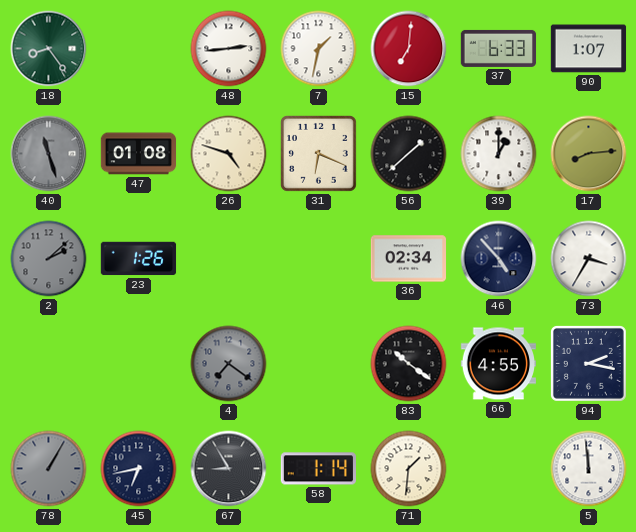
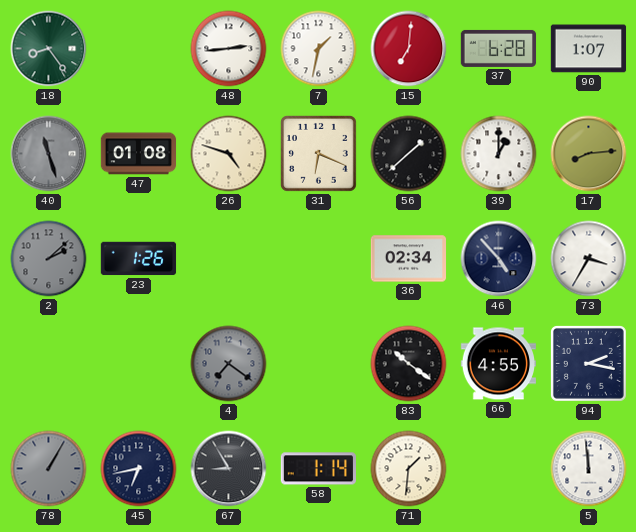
37: 6:33 -> 6:28
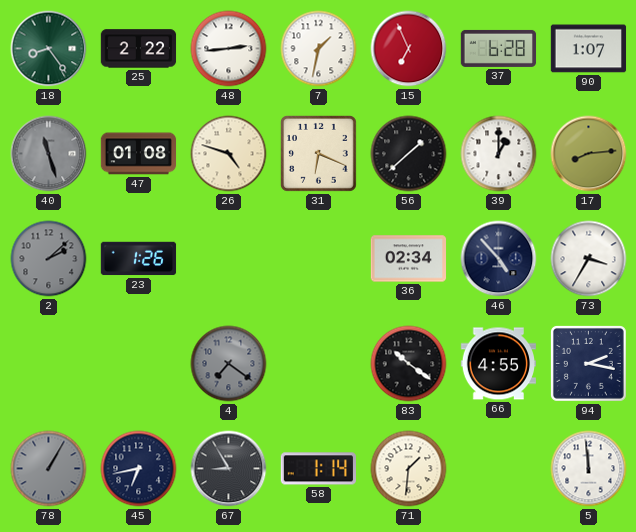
25: none -> 2:22
15: 7:01 -> 6:56
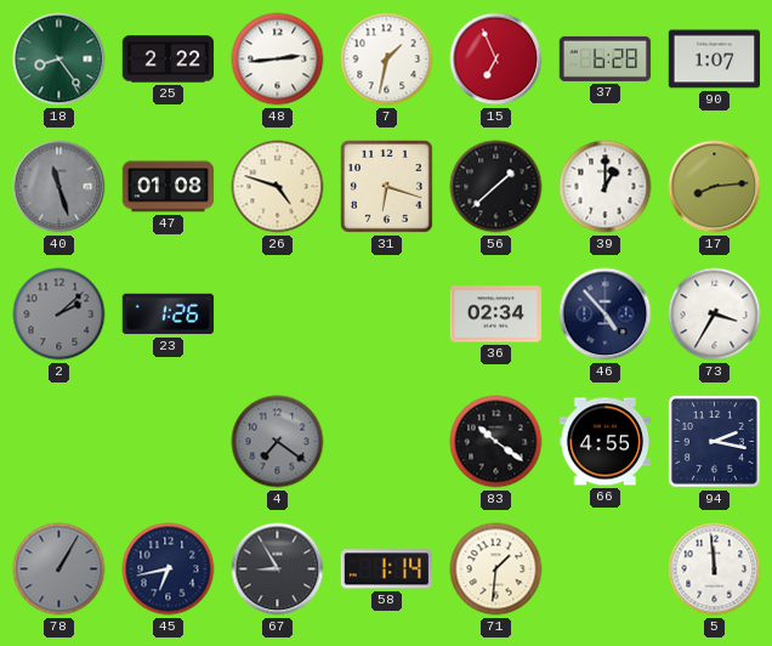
31: 6:19 -> 6:18
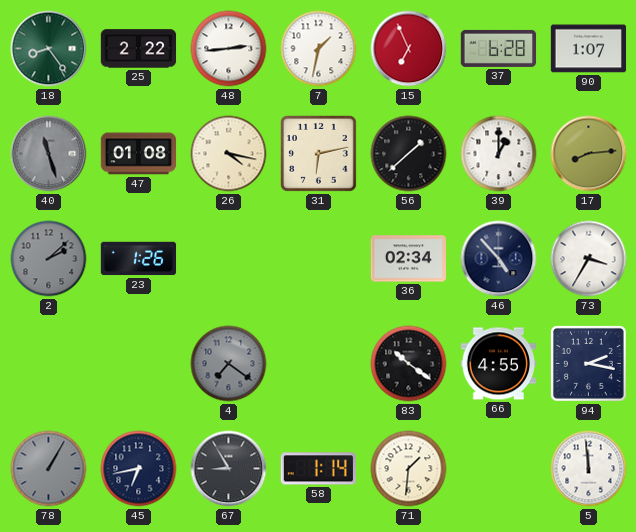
26: 4:48 -> 4:17
31: 6:18 -> 6:13
